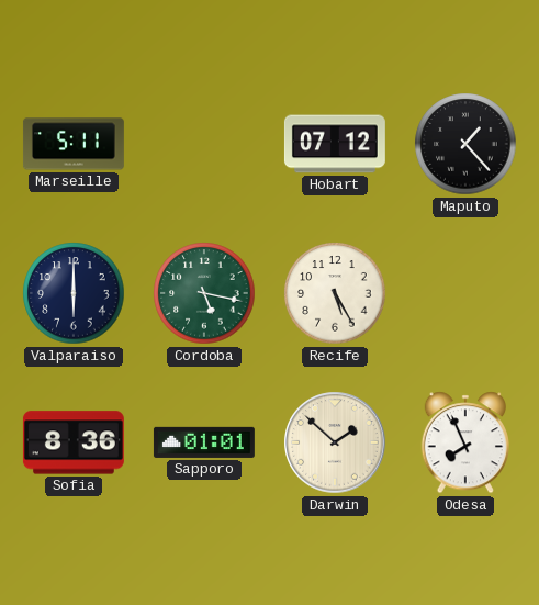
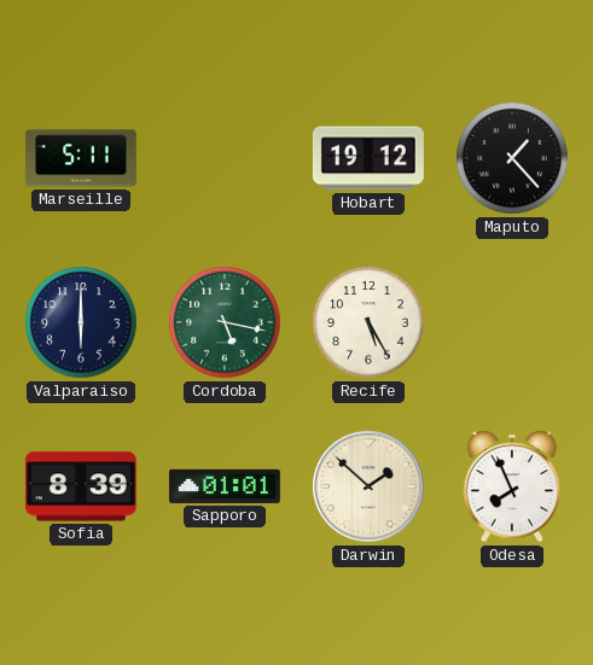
Hobart: 07:12 -> 19:12
Sofia: 8:36 -> 8:39
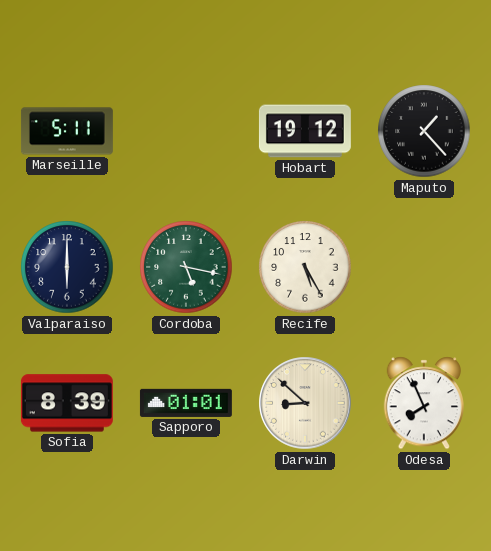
Darwin: 1:52 -> 8:52
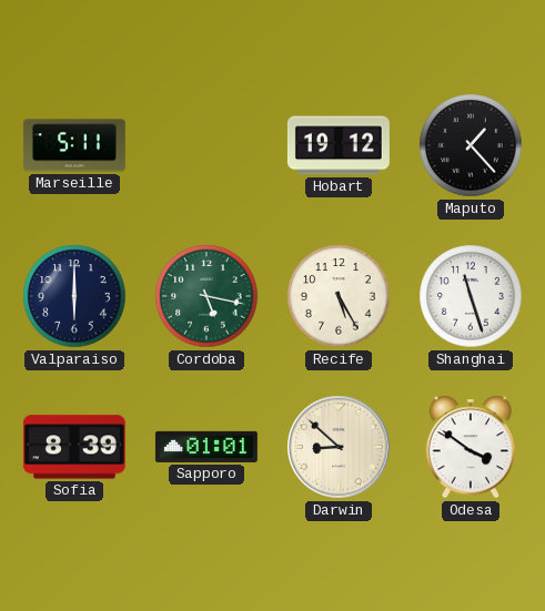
Shanghai: none -> 11:27
Odesa: 7:56 -> 3:51
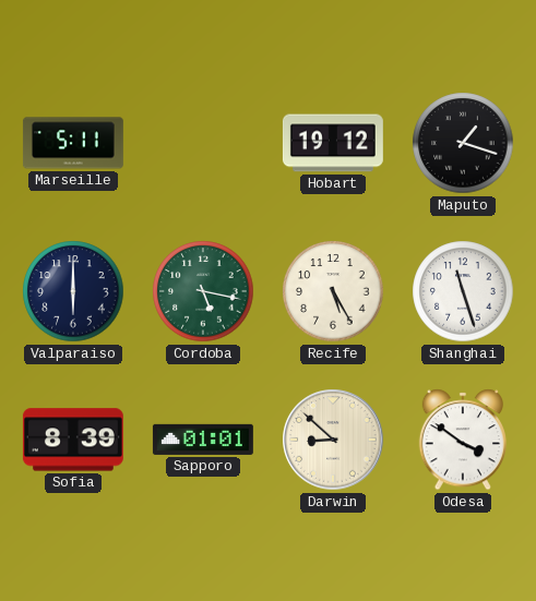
Maputo: 1:23 -> 1:18
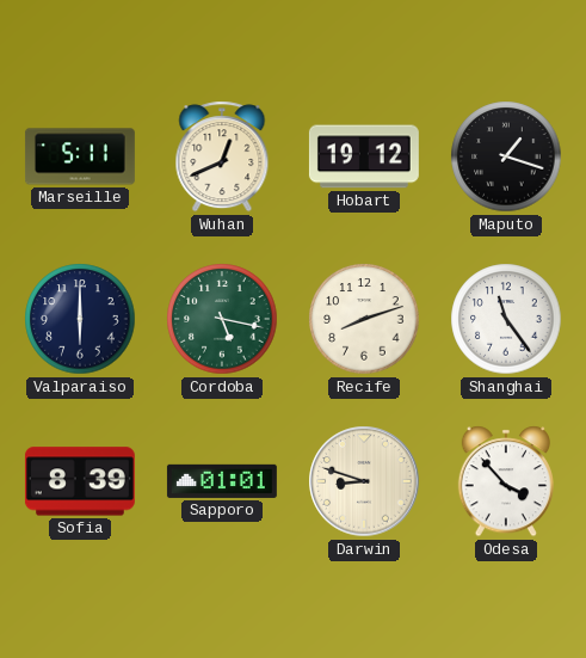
Wuhan: none -> 12:41
Recife: 5:25 -> 8:12
Shanghai: 11:27 -> 11:24
Darwin: 8:52 -> 8:48
Odesa: 3:51 -> 3:53
